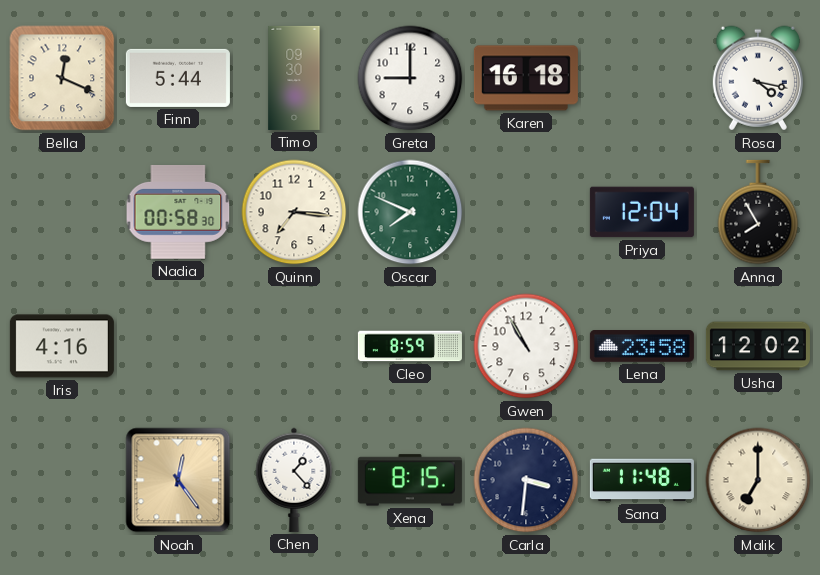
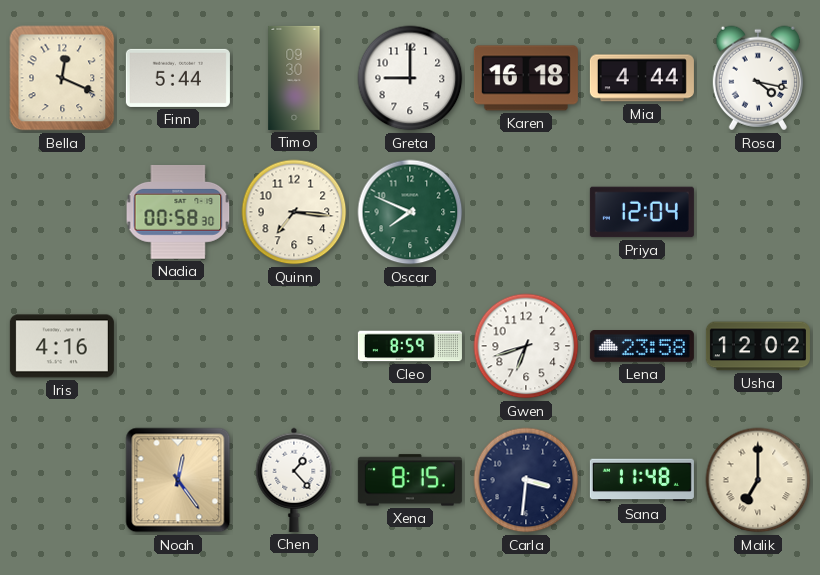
Mia: none -> 4:44
Anna: 7:55 -> none
Gwen: 10:55 -> 6:42
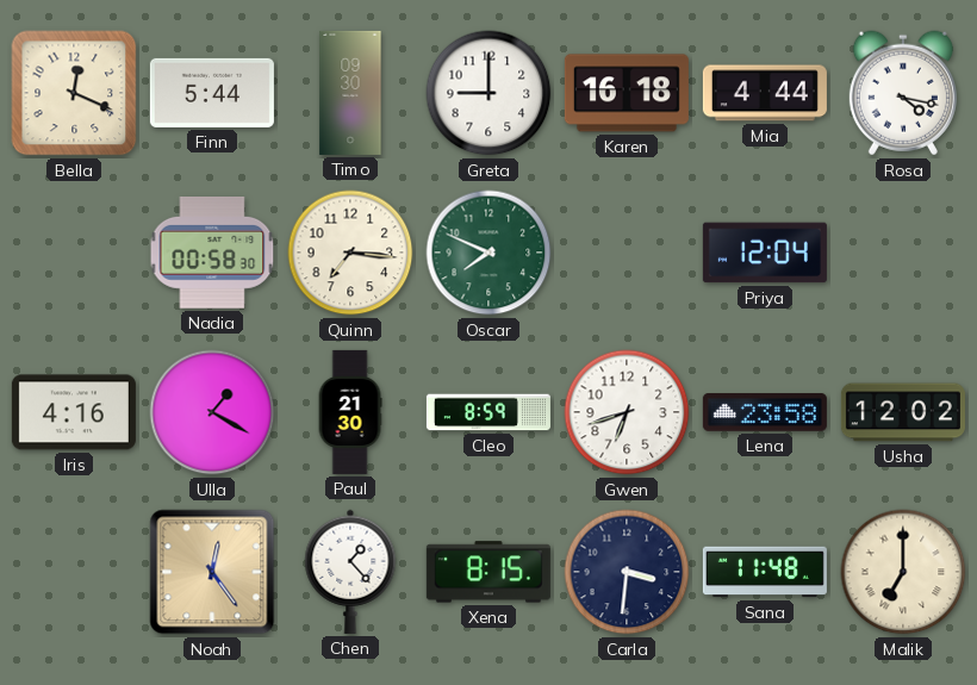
Ulla: none -> 1:20
Paul: none -> 21:30
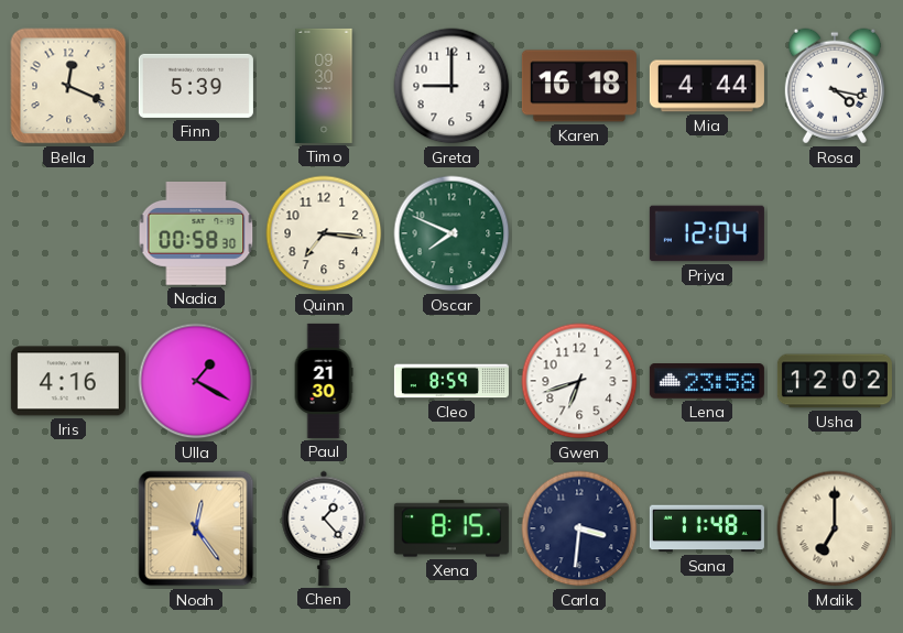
Finn: 5:44 -> 5:39
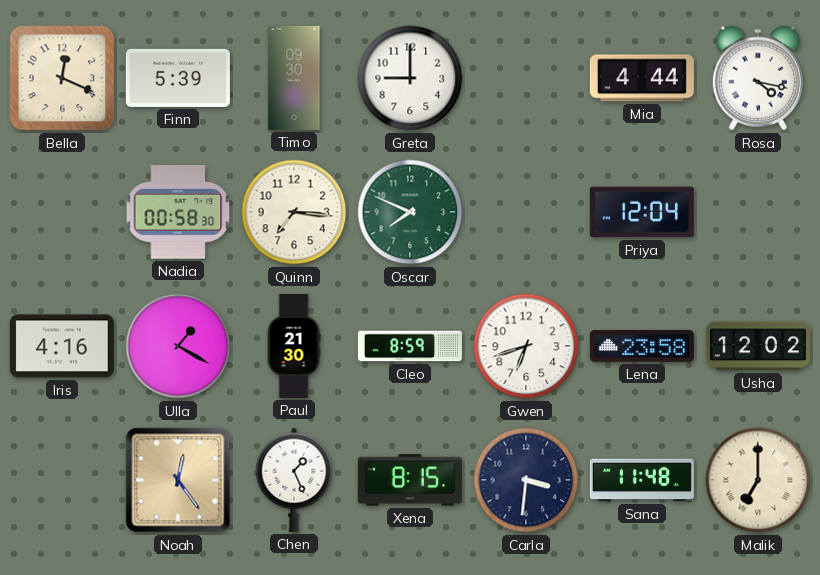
Karen: 16:18 -> none
Chen: 1:23 -> 1:26
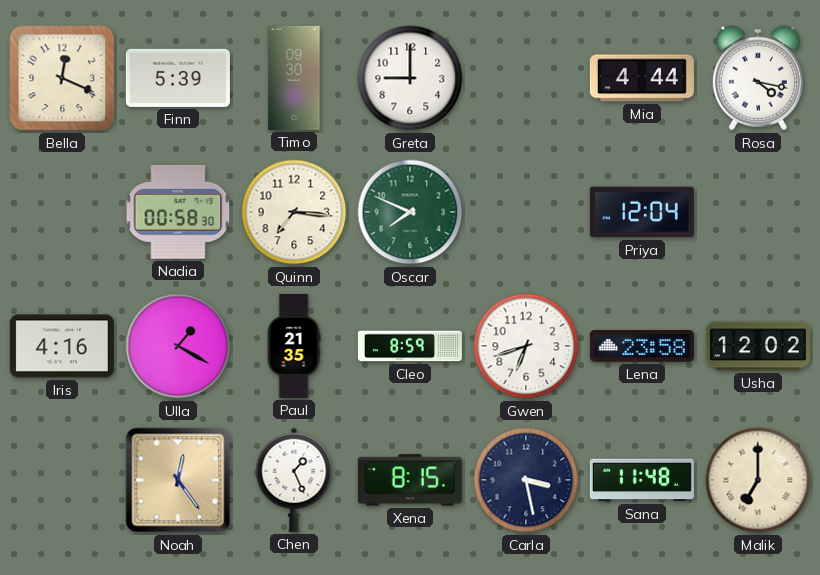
Paul: 21:30 -> 21:35
Carla: 3:31 -> 3:28
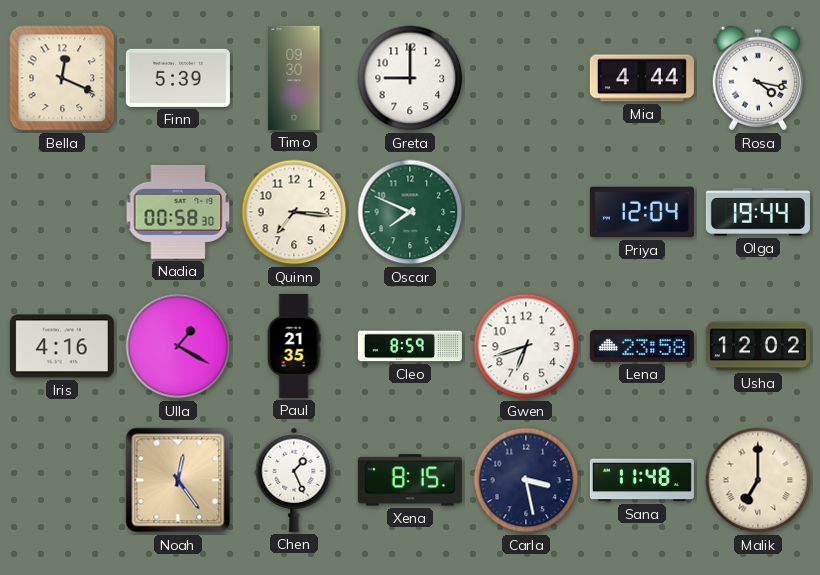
Olga: none -> 19:44
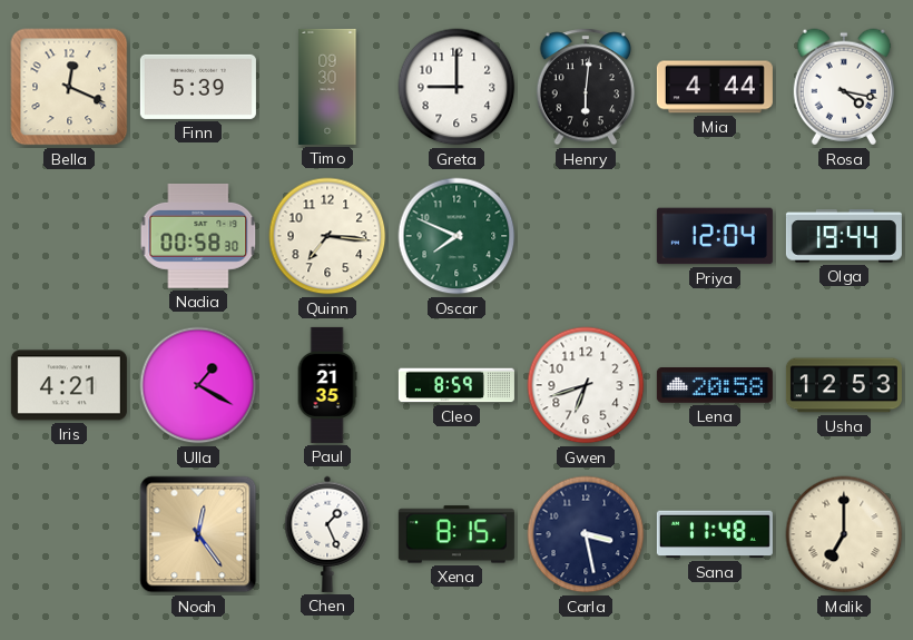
Henry: none -> 6:01
Iris: 4:16 -> 4:21
Lena: 23:58 -> 20:58
Usha: 12:02 -> 12:53
